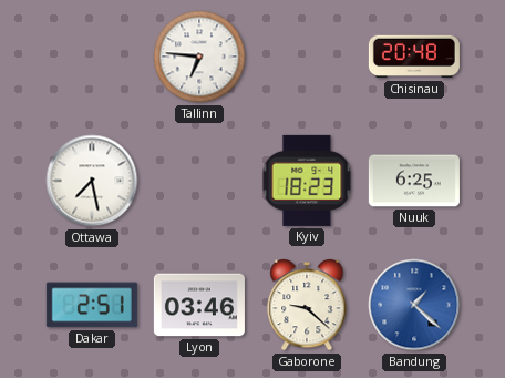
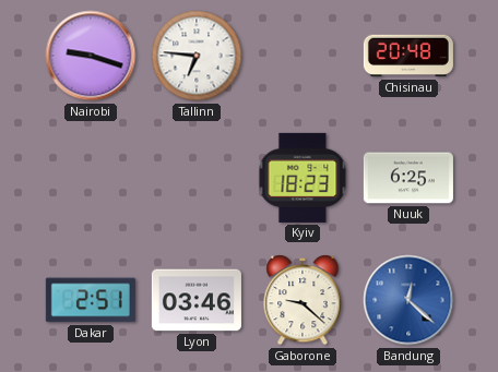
Nairobi: none -> 9:18
Ottawa: 7:28 -> none
Bandung: 1:22 -> 12:22
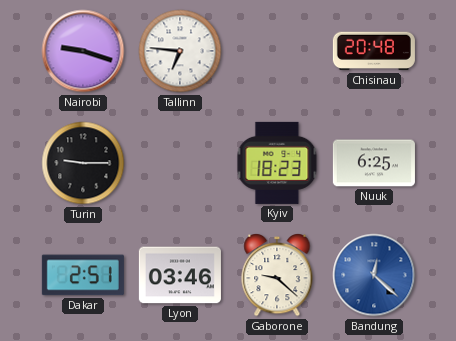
Turin: none -> 9:15
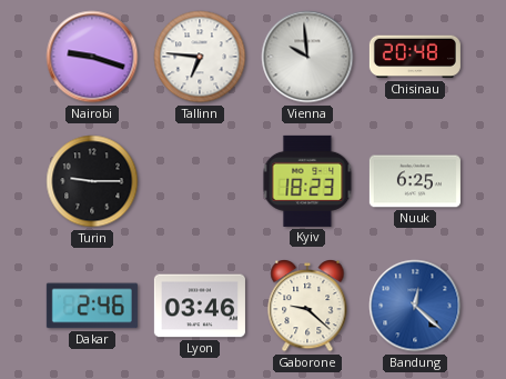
Vienna: none -> 9:59
Dakar: 2:51 -> 2:46
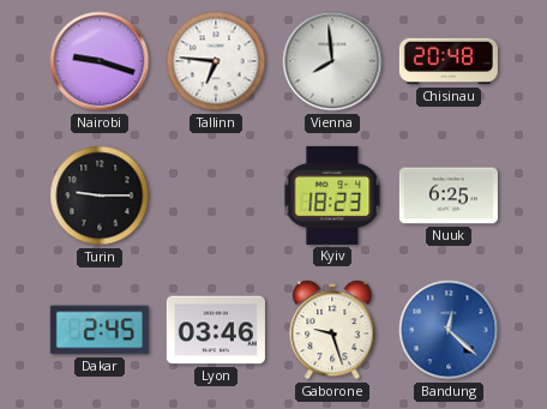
Vienna: 9:59 -> 7:59
Dakar: 2:46 -> 2:45
Gaborone: 9:22 -> 9:27
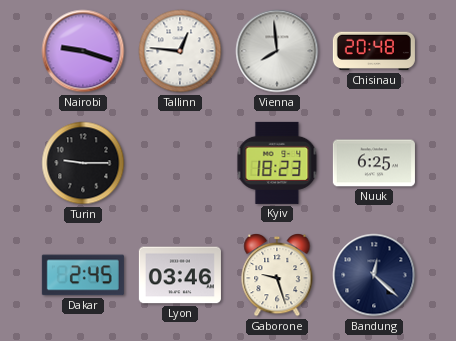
Tallinn: 6:46 -> 12:46
Bandung dial: blue -> navy
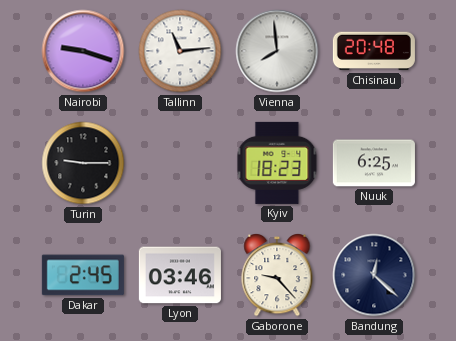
Tallinn: 12:46 -> 11:14
Gaborone: 9:27 -> 9:23
